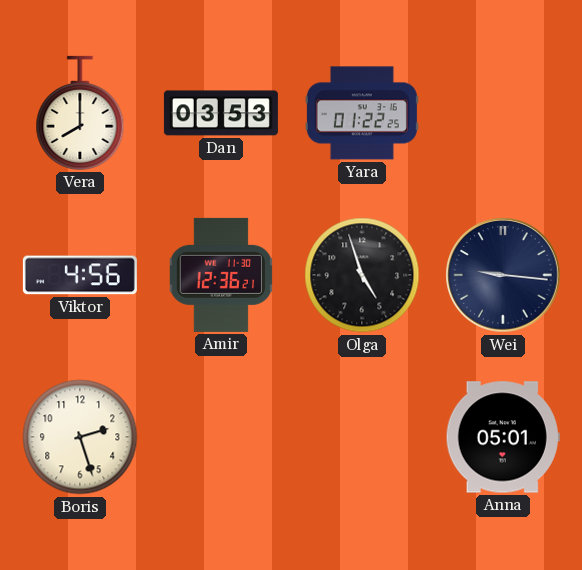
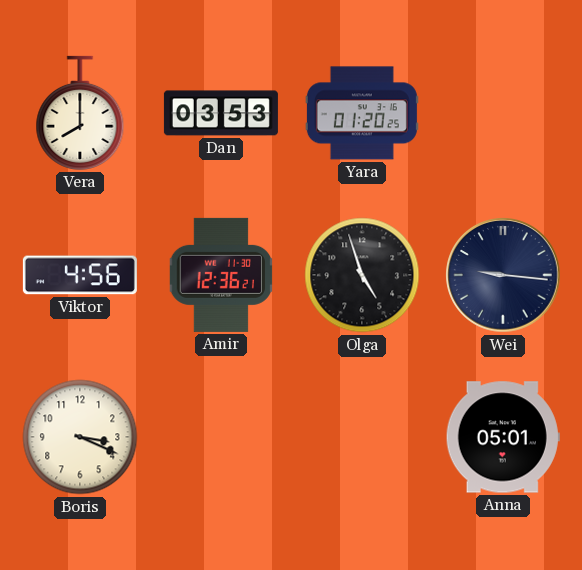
Yara: 01:22 -> 01:20
Boris: 2:27 -> 3:19
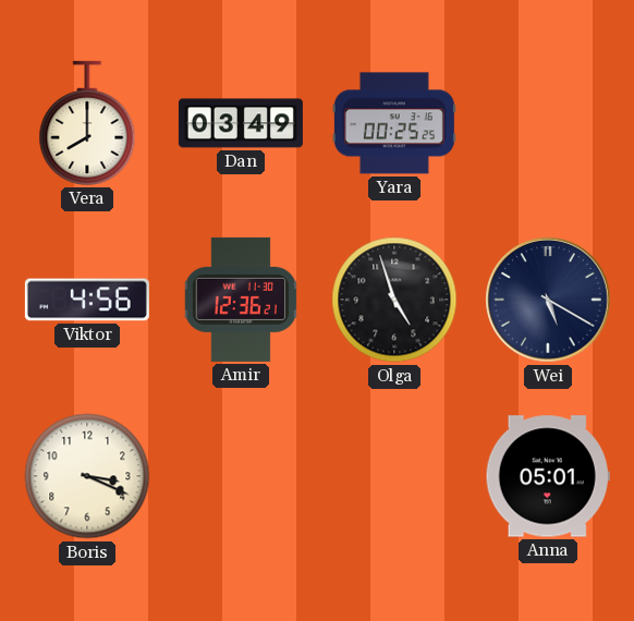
Dan: 03:53 -> 03:49
Yara: 01:20 -> 00:25
Wei: 9:16 -> 5:20
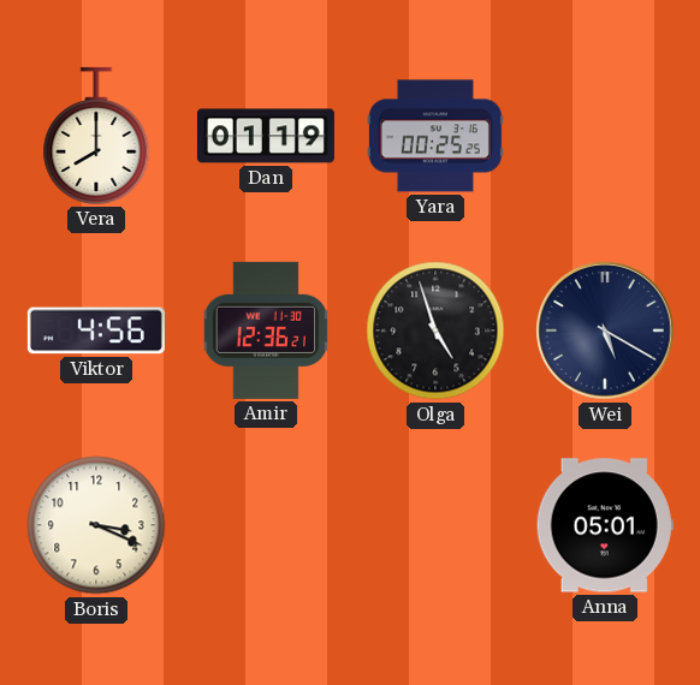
Dan: 03:49 -> 01:19
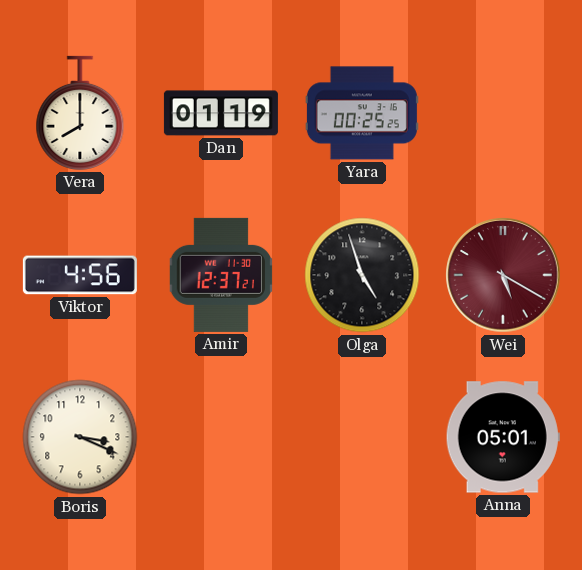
Amir: 12:36 -> 12:37
Wei dial: navy -> burgundy
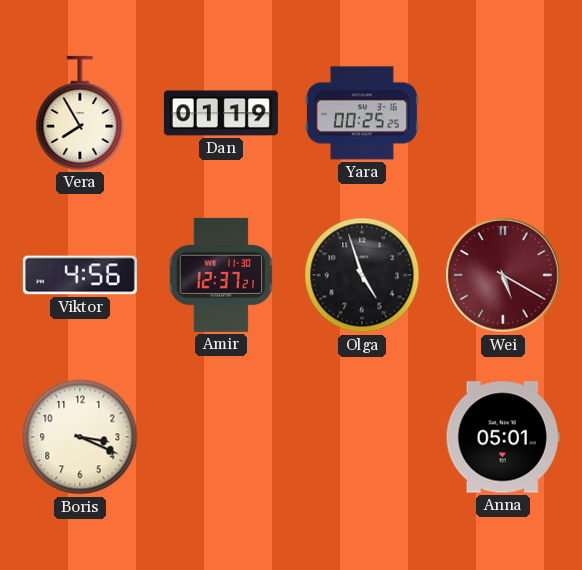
Vera: 8:00 -> 7:55
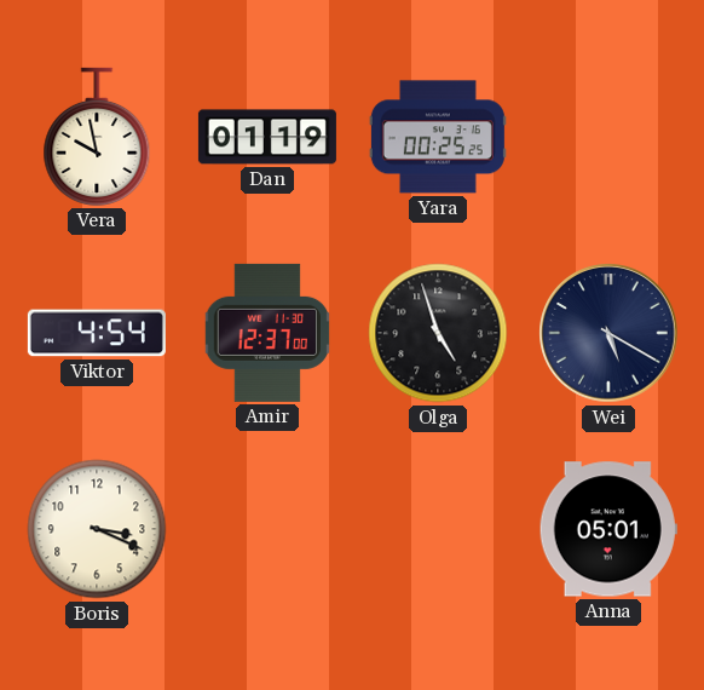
Vera: 7:55 -> 9:58
Viktor: 4:56 -> 4:54
Amir: 12:37:21 -> 12:37:00
Wei dial: burgundy -> navy
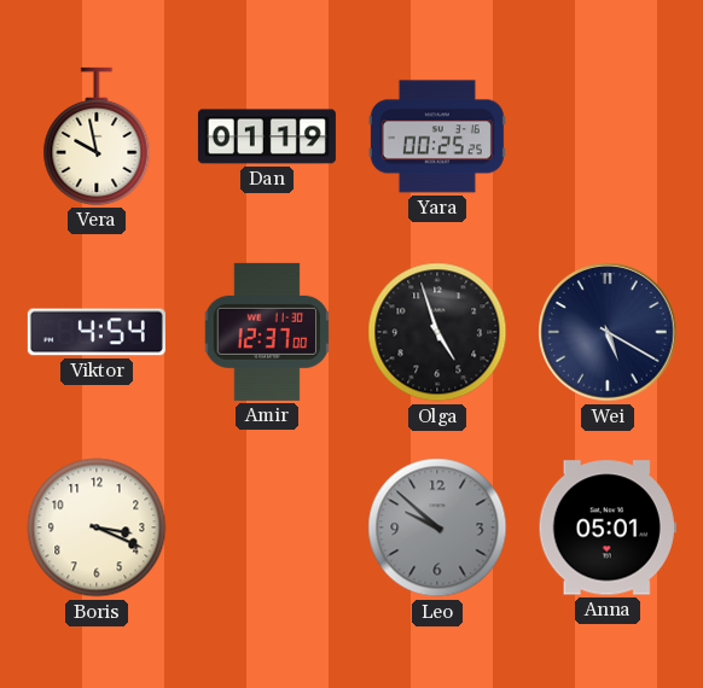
Leo: none -> 9:52
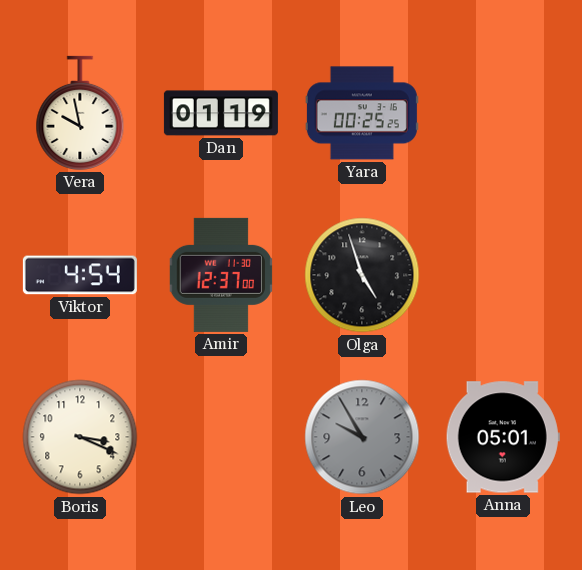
Wei: 5:20 -> none
Leo: 9:52 -> 9:55
